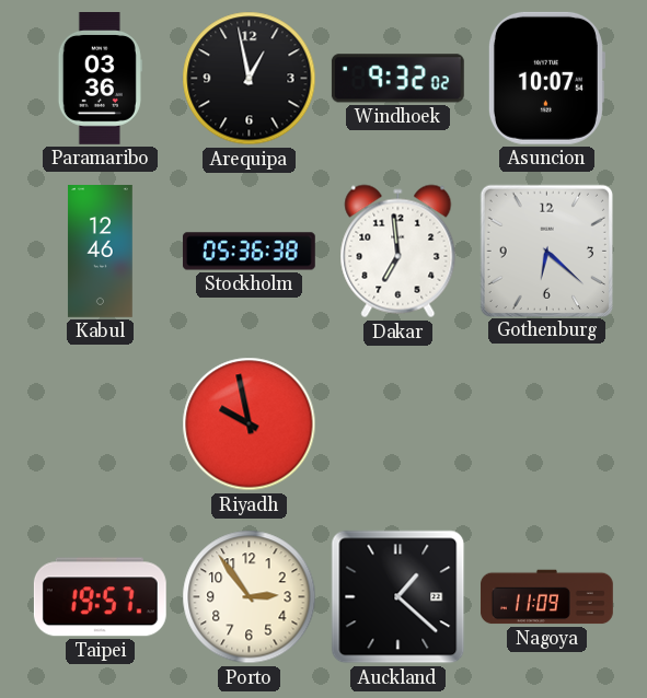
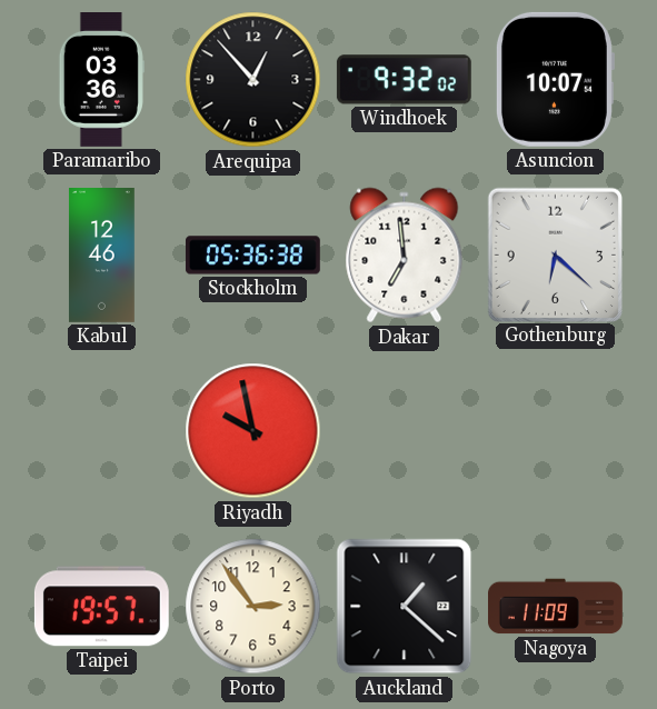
Arequipa: 12:58 -> 12:53
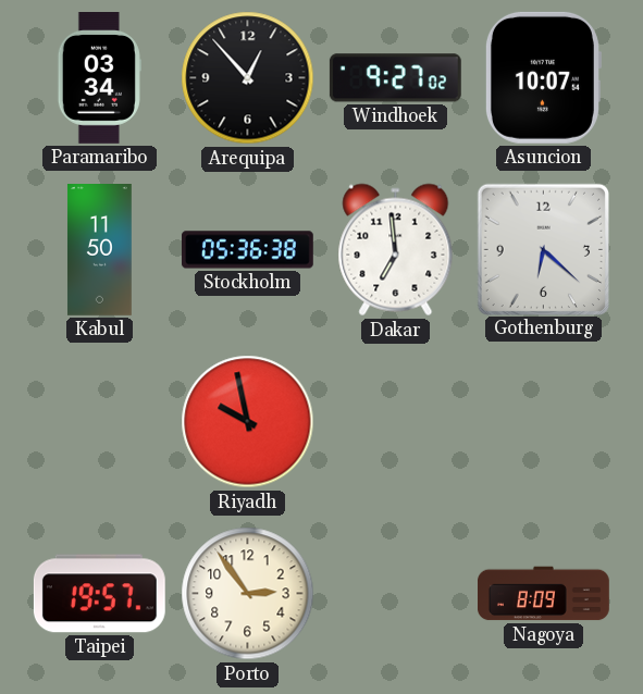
Paramaribo: 03:36 -> 03:34
Windhoek: 9:32 -> 9:27
Kabul: 12:46 -> 11:50
Auckland: 1:22 -> none
Nagoya: 11:09 -> 8:09
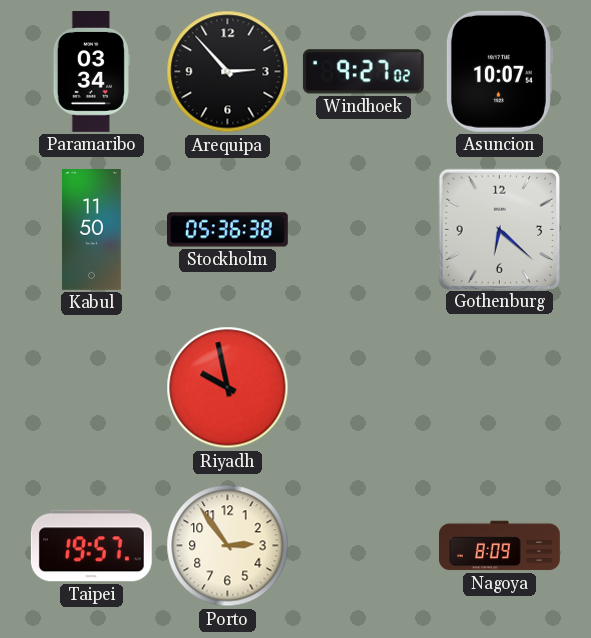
Arequipa: 12:53 -> 2:53
Dakar: 6:59 -> none
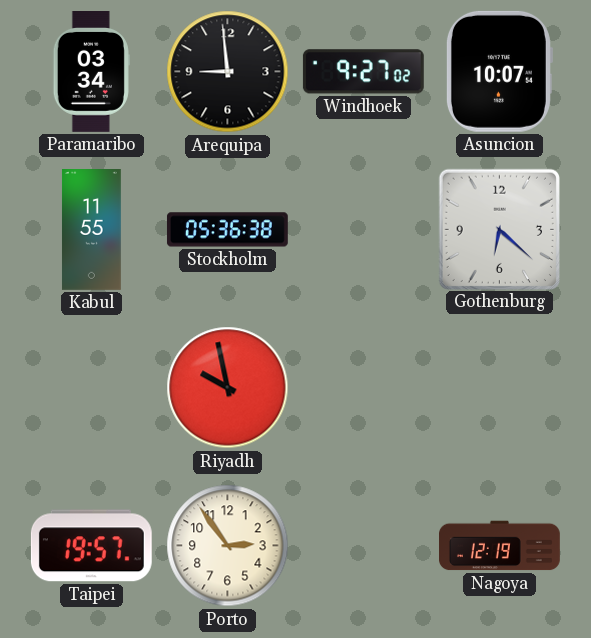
Arequipa: 2:53 -> 8:59
Kabul: 11:50 -> 11:55
Nagoya: 8:09 -> 12:19
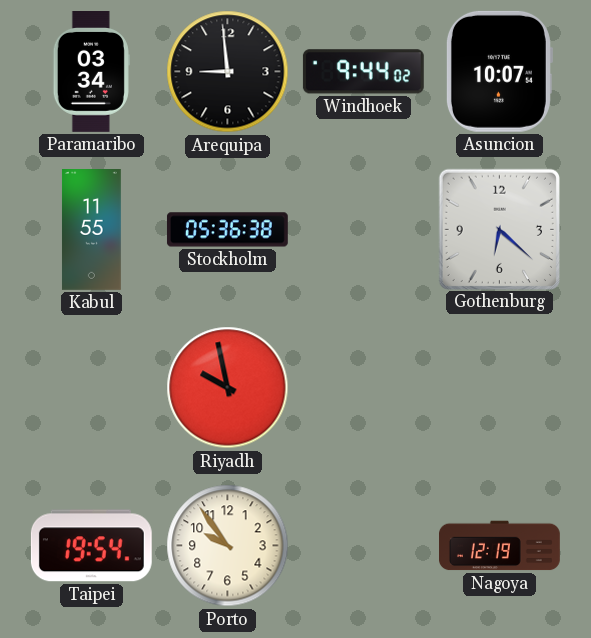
Windhoek: 9:27 -> 9:44
Taipei: 19:57 -> 19:54
Porto: 2:54 -> 9:54
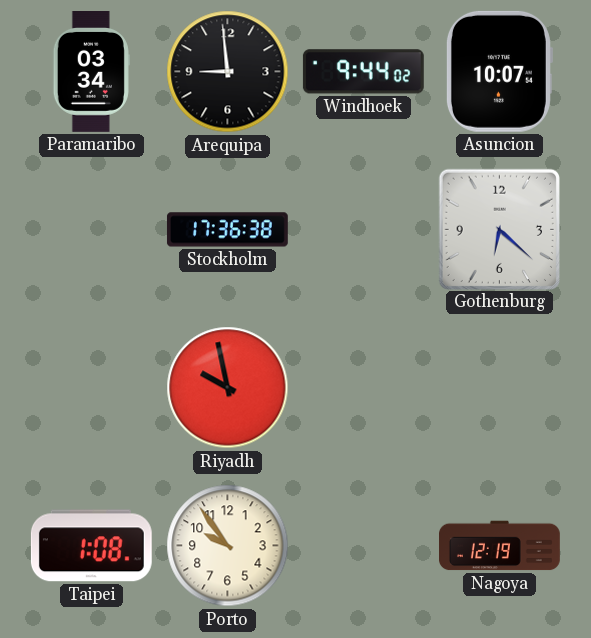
Kabul: 11:55 -> none
Stockholm: 05:36 -> 17:36
Taipei: 19:54 -> 1:08
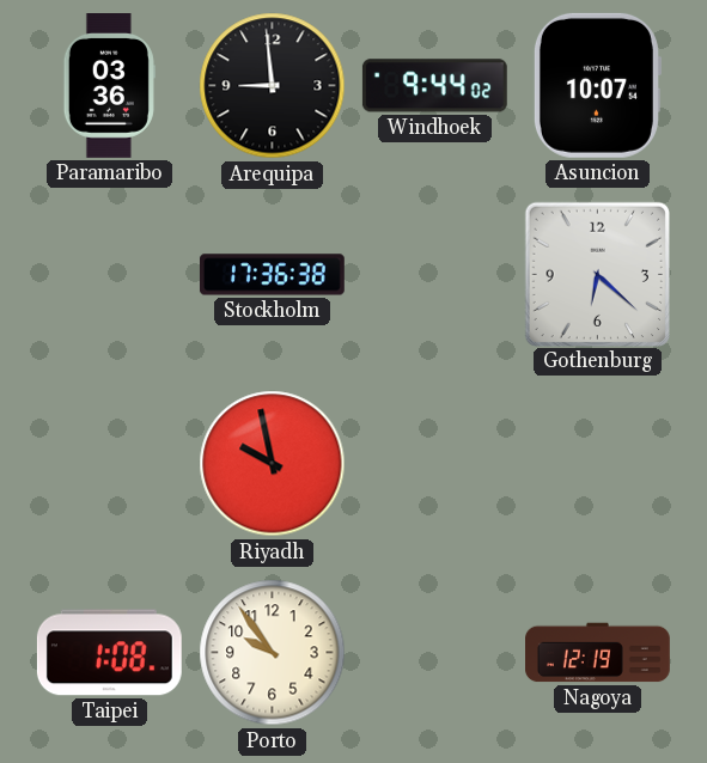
Paramaribo: 03:34 -> 03:36
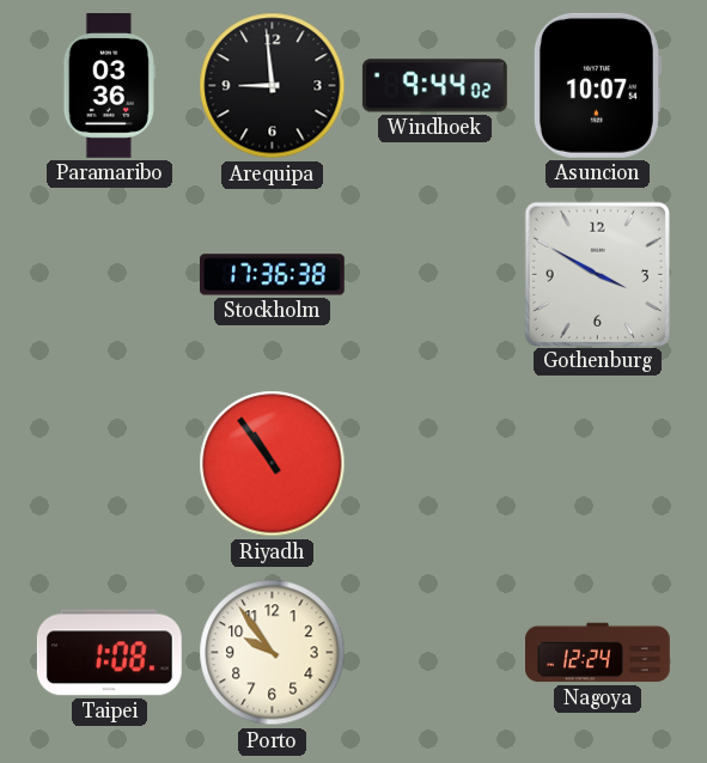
Gothenburg: 6:22 -> 3:50
Riyadh: 9:58 -> 10:54
Nagoya: 12:19 -> 12:24
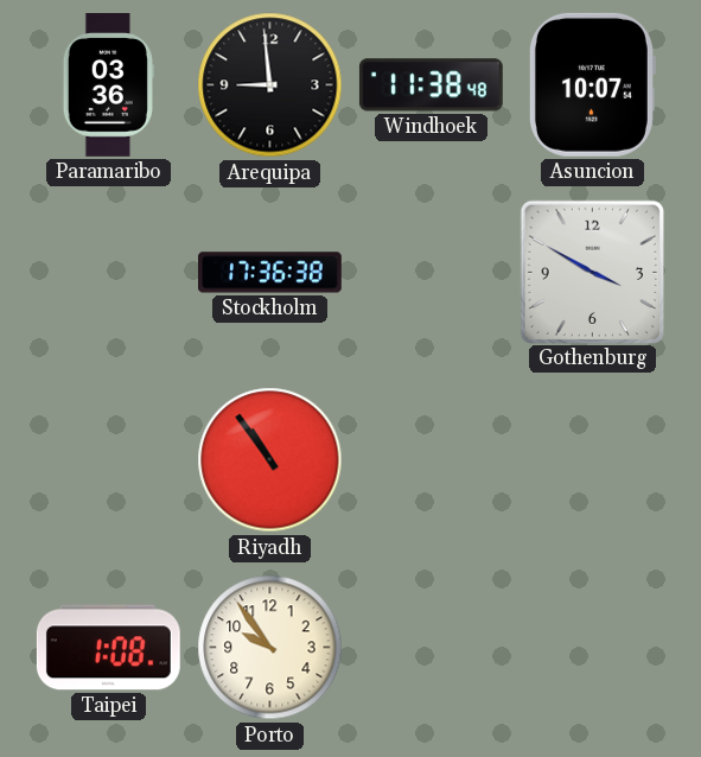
Windhoek: 9:44 -> 11:38
Nagoya: 12:24 -> none
